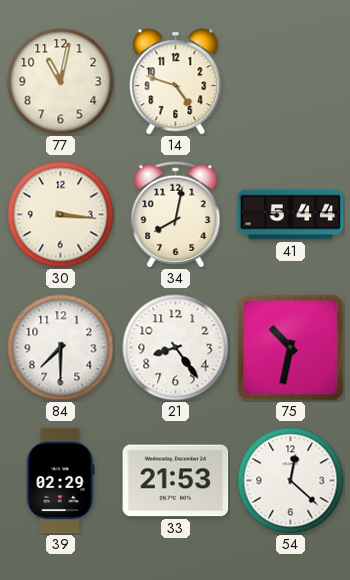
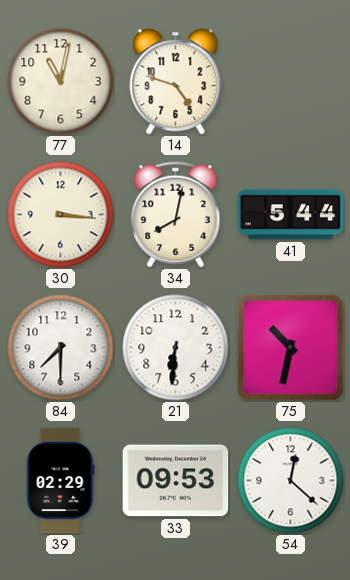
21: 8:24 -> 6:31
33: 21:53 -> 09:53
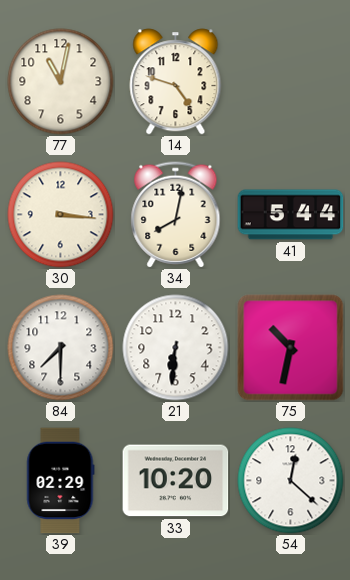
33: 09:53 -> 10:20
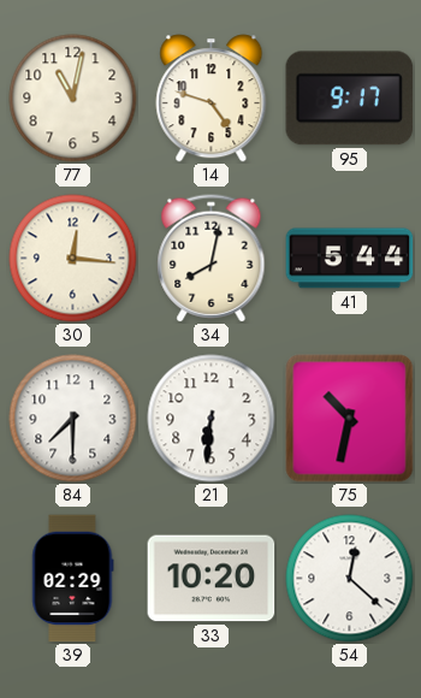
95: none -> 9:17
30: 3:16 -> 12:16
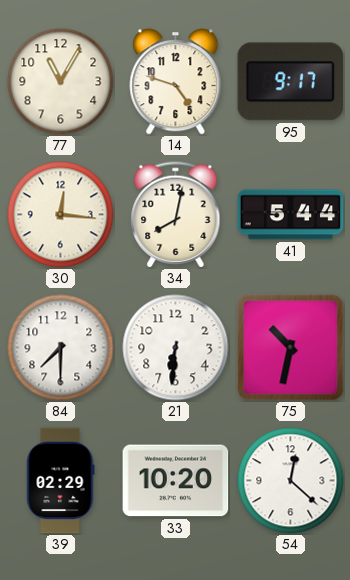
77: 11:02 -> 11:05
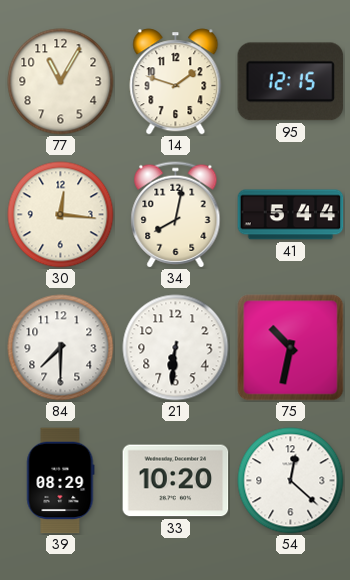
14: 4:48 -> 1:48
95: 9:17 -> 12:15
39: 02:29 -> 08:29
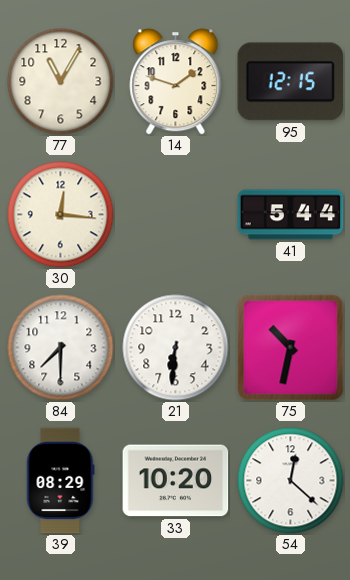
34: 8:02 -> none
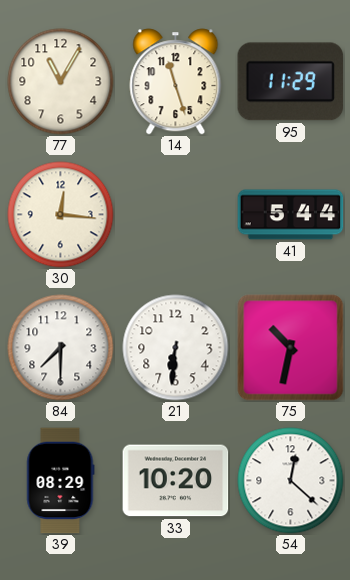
14: 1:48 -> 11:27
95: 12:15 -> 11:29
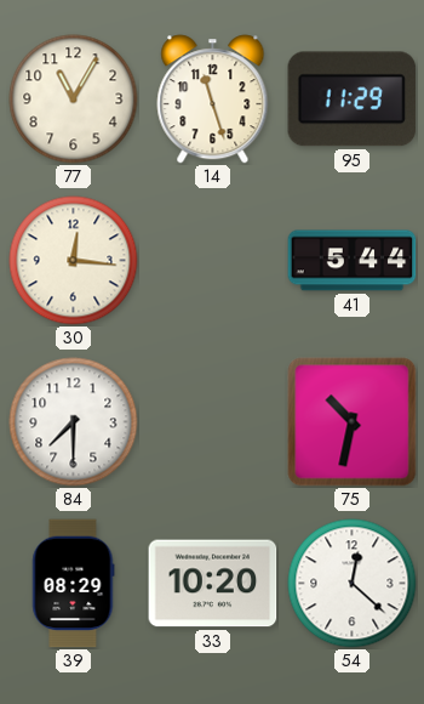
21: 6:31 -> none
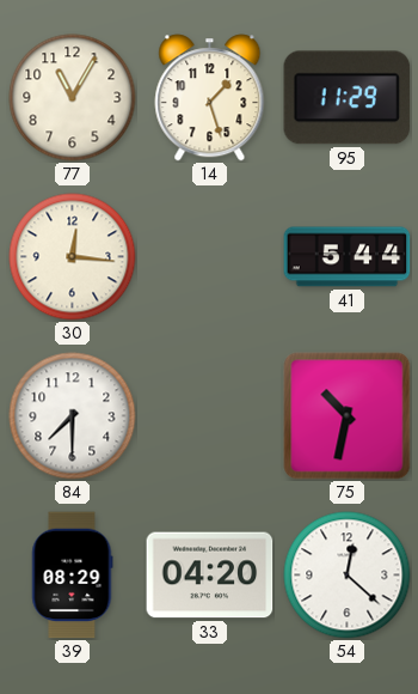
14: 11:27 -> 1:27
33: 10:20 -> 04:20
